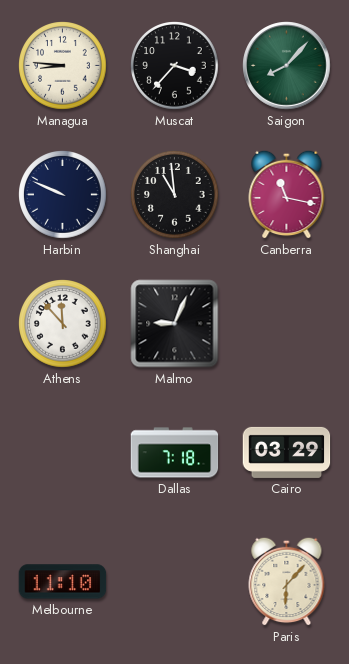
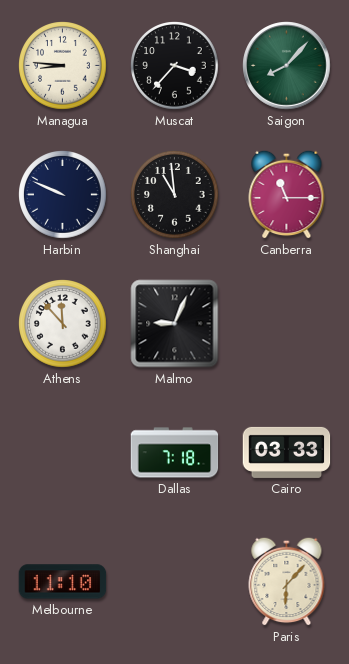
Canberra: 11:17 -> 11:15
Cairo: 03:29 -> 03:33
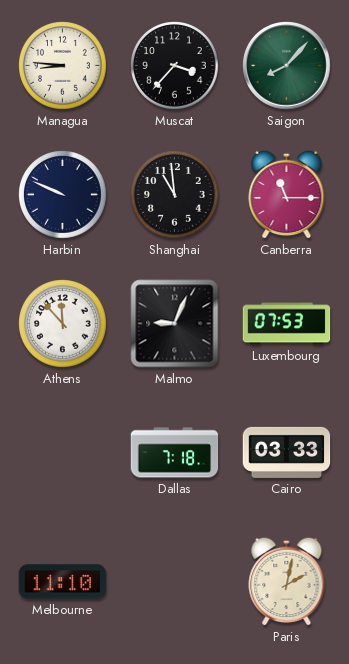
Luxembourg: none -> 07:53
Paris: 6:07 -> 2:02
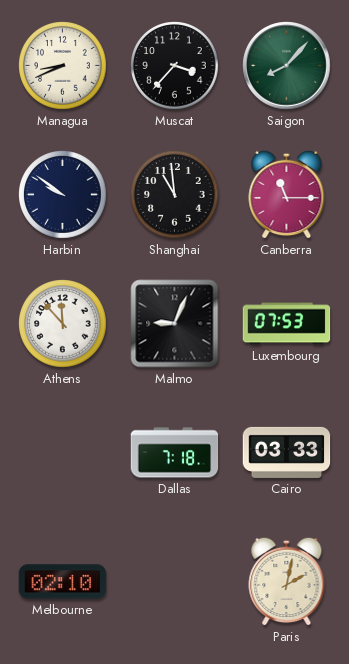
Managua: 8:46 -> 8:41
Harbin: 9:49 -> 9:51
Melbourne: 11:10 -> 02:10
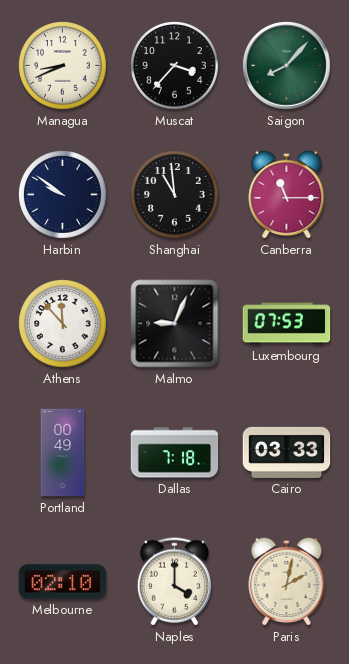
Portland: none -> 00:49
Naples: none -> 4:00
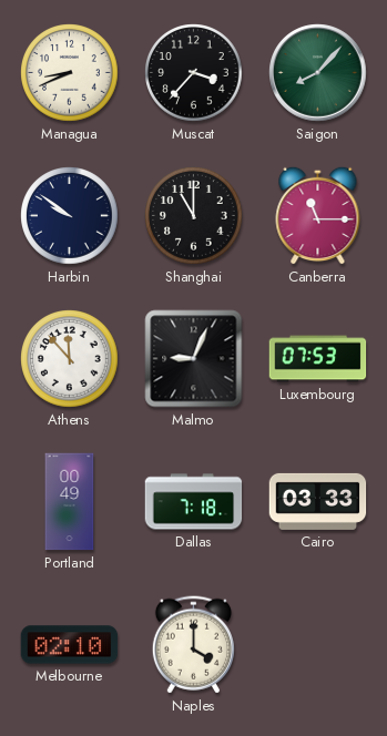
Shanghai: 10:59 -> 11:00
Paris: 2:02 -> none
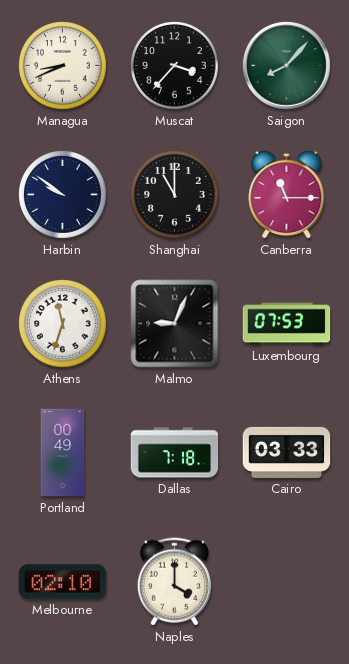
Athens: 11:53 -> 11:33
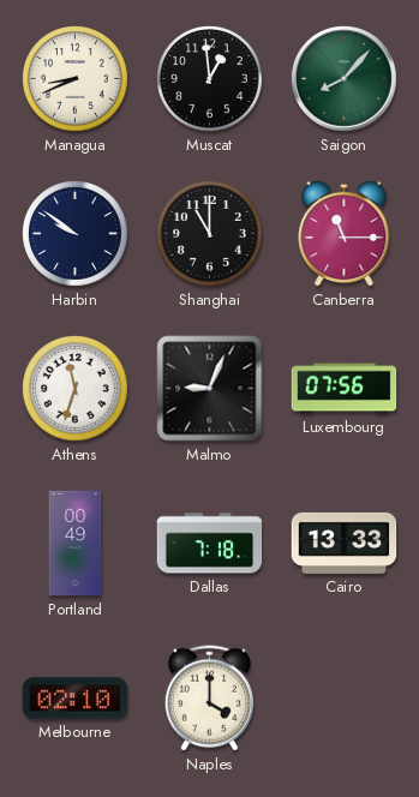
Muscat: 3:37 -> 12:59
Luxembourg: 07:53 -> 07:56
Cairo: 03:33 -> 13:33
